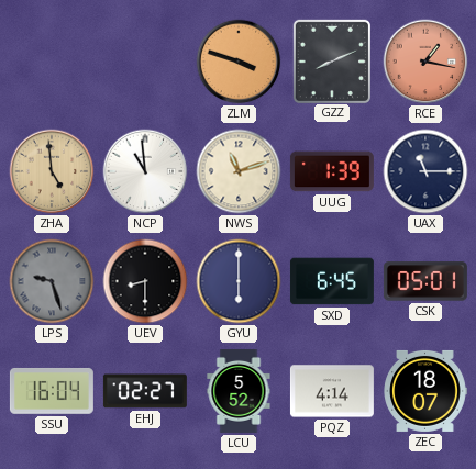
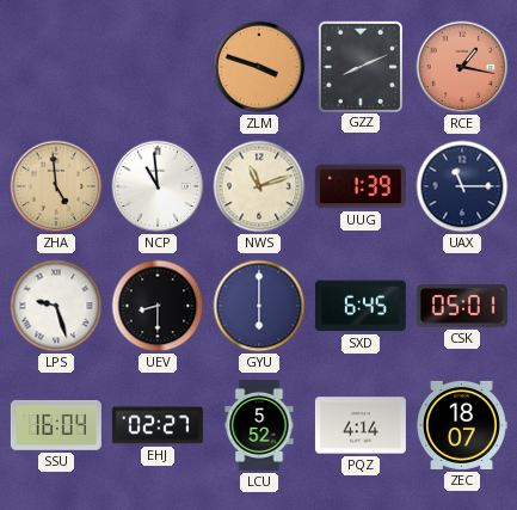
LPS dial: grey -> white
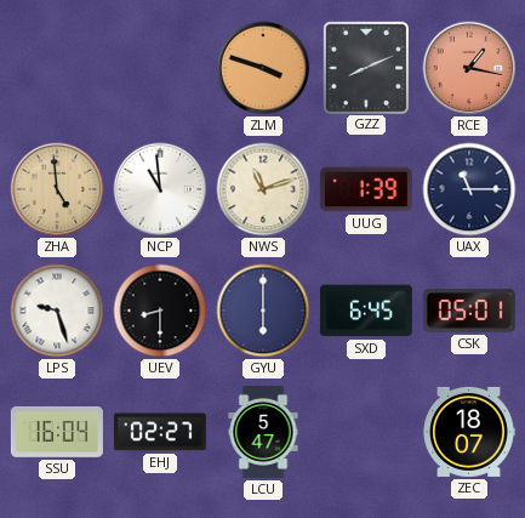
LCU: 5:52 -> 5:47
PQZ: 4:14 -> none
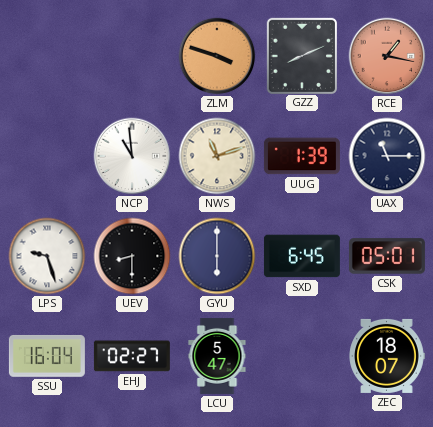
ZHA: 4:59 -> none
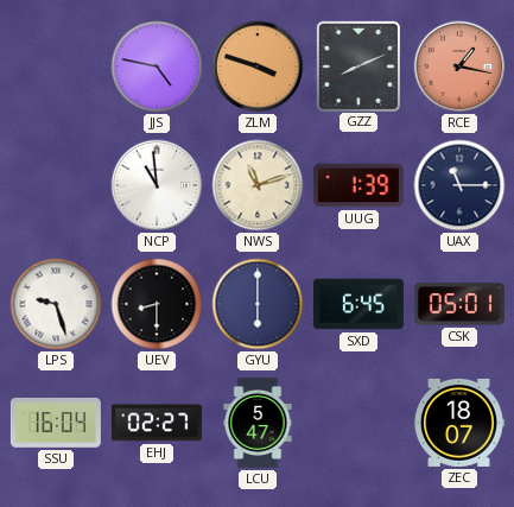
JJS: none -> 4:47
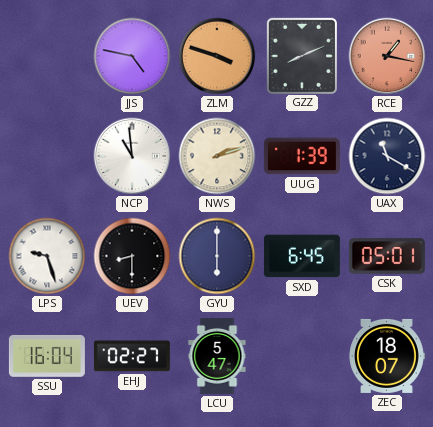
NWS: 11:12 -> 2:12
UAX: 11:15 -> 11:20
